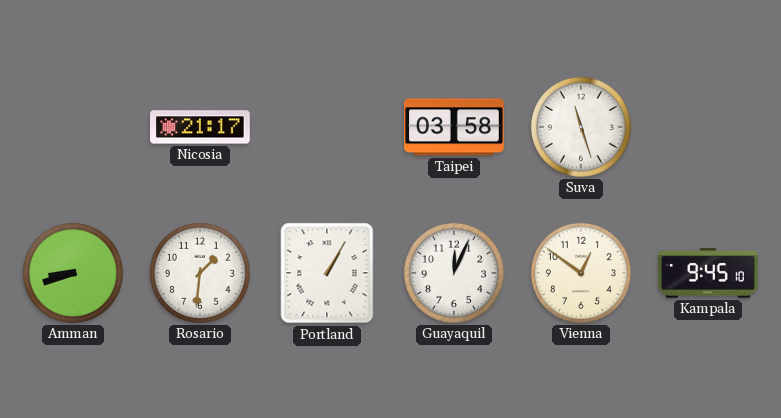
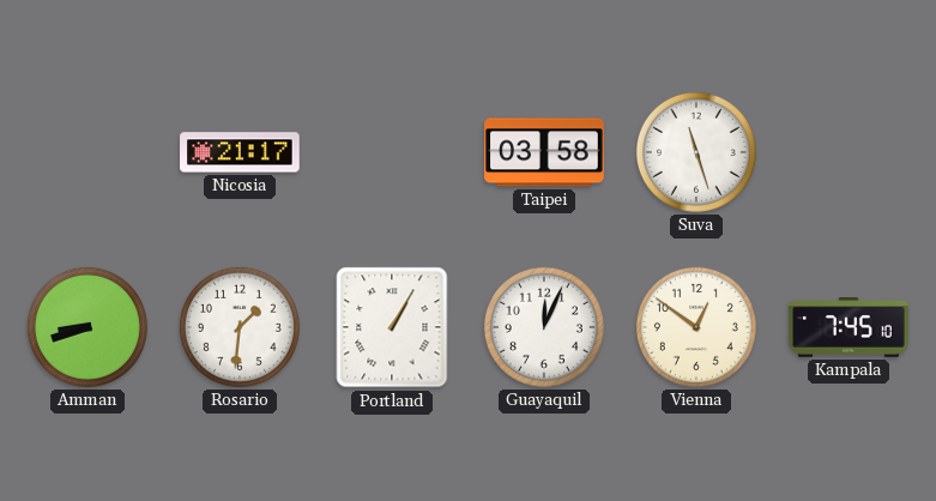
Kampala: 9:45 -> 7:45
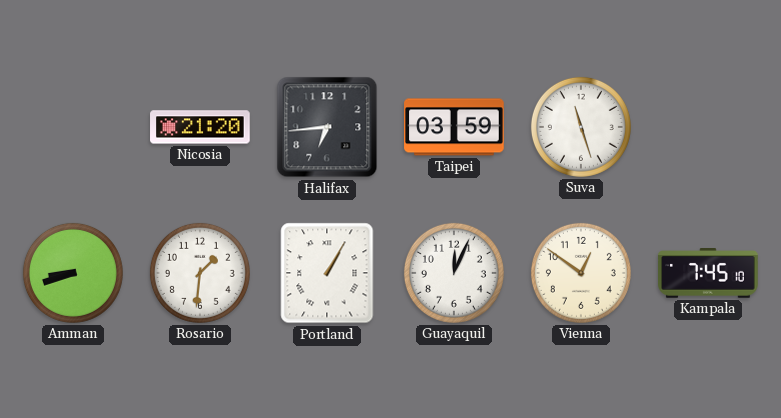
Nicosia: 21:17 -> 21:20
Halifax: none -> 6:44
Taipei: 03:58 -> 03:59
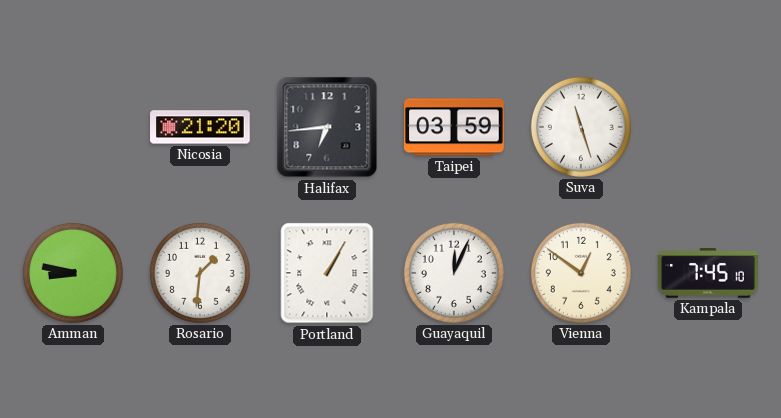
Amman: 8:42 -> 8:47
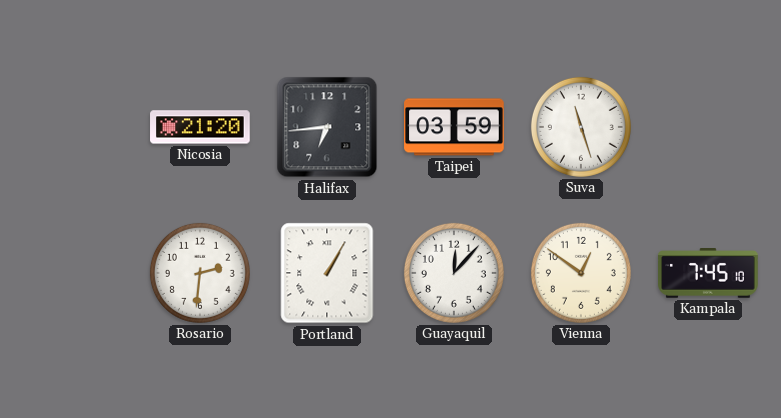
Amman: 8:47 -> none
Rosario: 1:31 -> 2:31
Guayaquil: 12:04 -> 12:07
